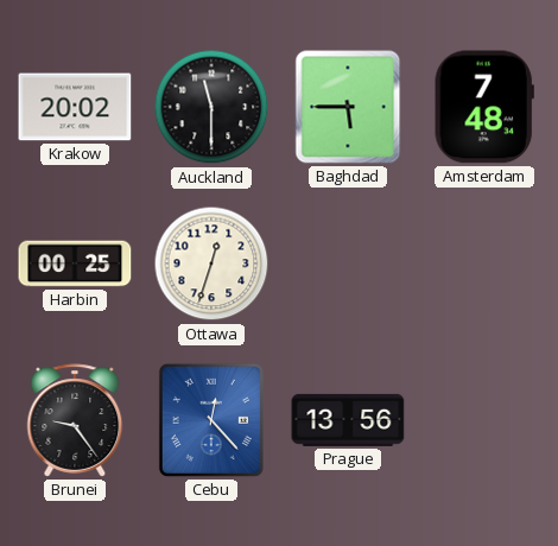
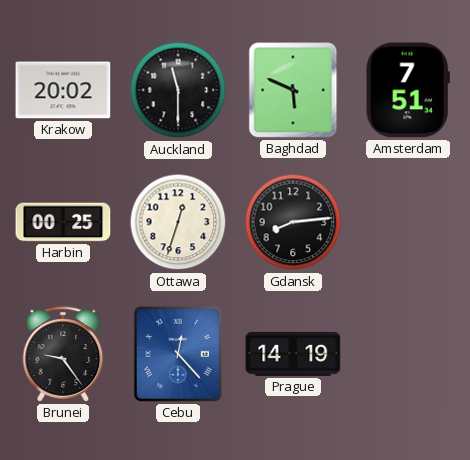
Baghdad: 5:45 -> 5:49
Amsterdam: 7:48 -> 7:51
Gdansk: none -> 8:14
Prague: 13:56 -> 14:19
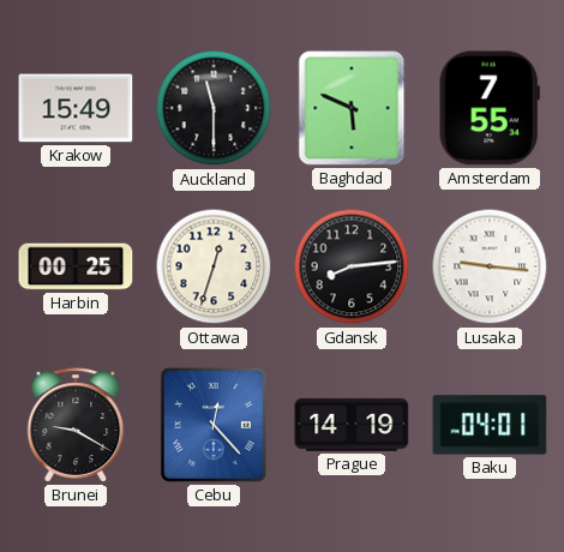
Krakow: 20:02 -> 15:49
Amsterdam: 7:51 -> 7:55
Lusaka: none -> 9:16
Brunei: 9:24 -> 9:20
Baku: none -> 04:01
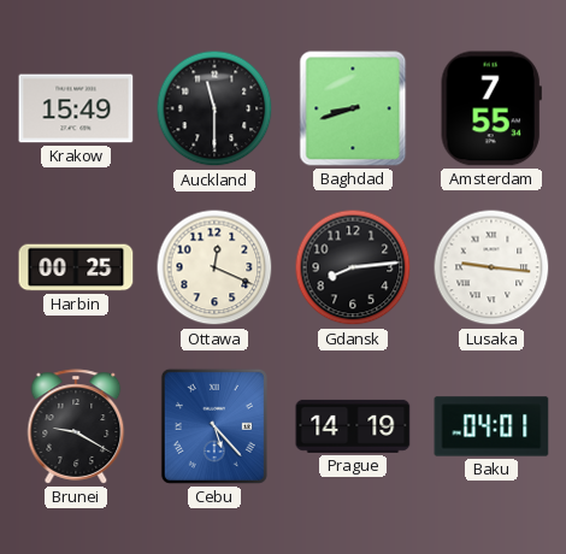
Baghdad: 5:49 -> 8:42
Ottawa: 12:33 -> 12:19
Cebu: 12:23 -> 5:23
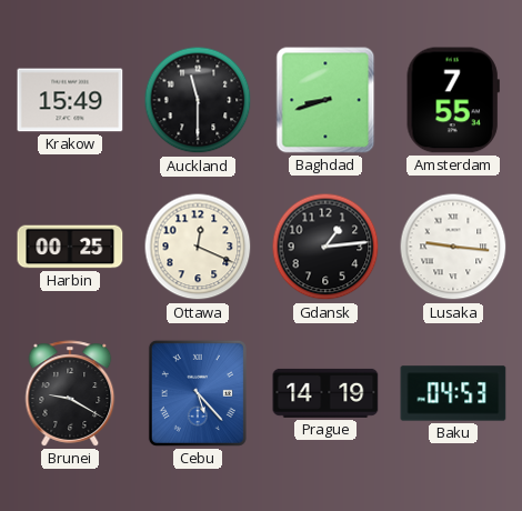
Gdansk: 8:14 -> 1:14
Baku: 04:01 -> 04:53
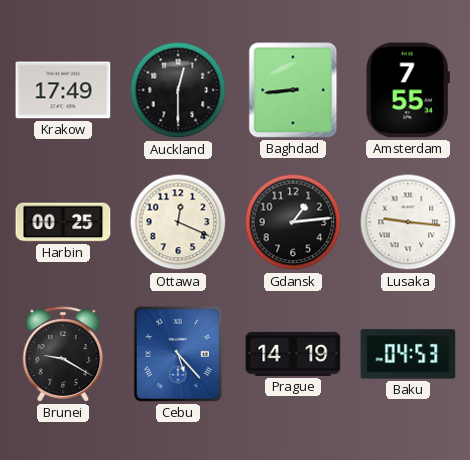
Krakow: 15:49 -> 17:49
Auckland: 11:30 -> 12:30
Baghdad: 8:42 -> 8:44
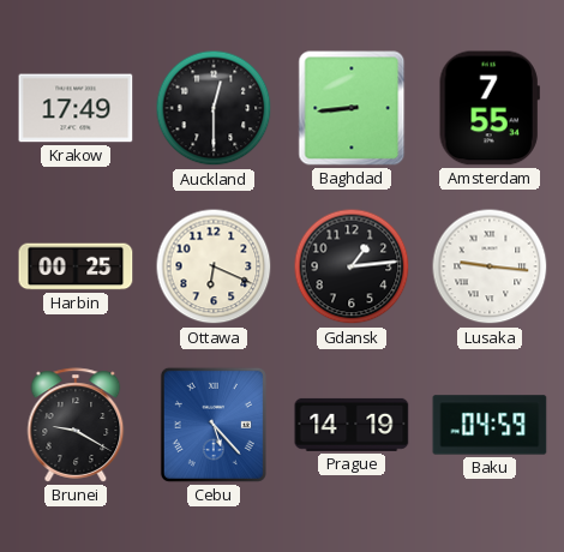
Ottawa: 12:19 -> 6:19
Baku: 04:53 -> 04:59
